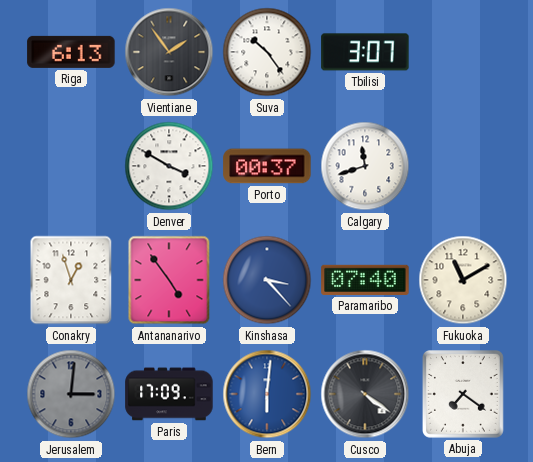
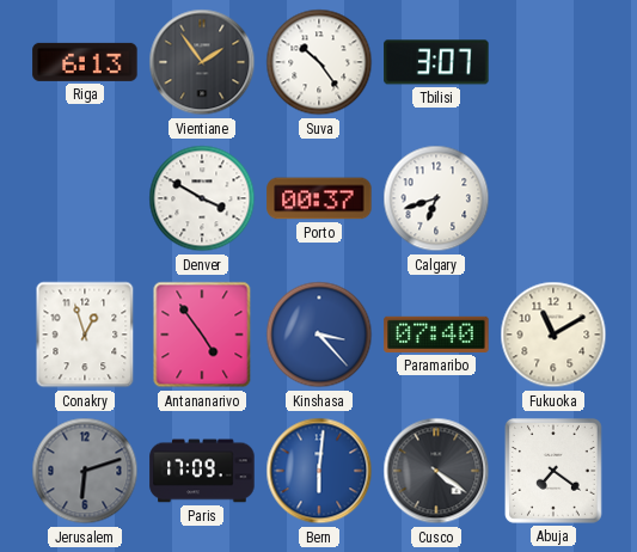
Calgary: 11:42 -> 6:42
Jerusalem: 3:01 -> 6:12
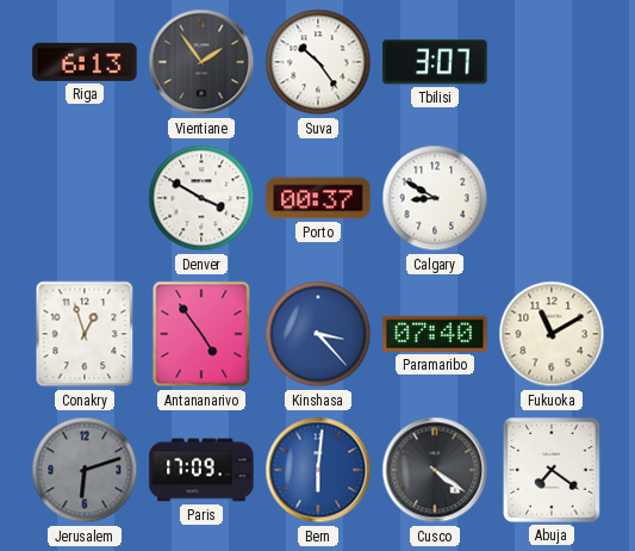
Calgary: 6:42 -> 8:50
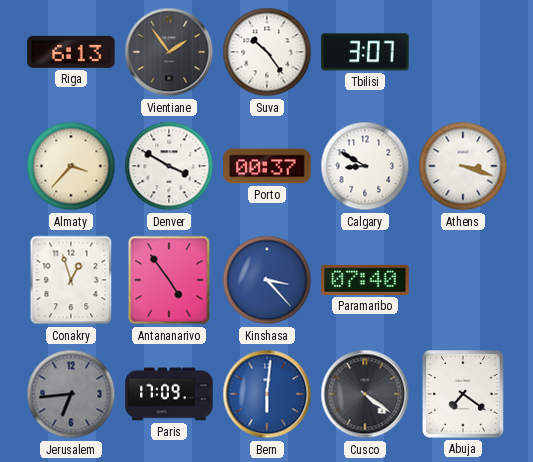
Almaty: none -> 3:37
Athens: none -> 3:18
Fukuoka: 11:10 -> none
Jerusalem: 6:12 -> 6:44
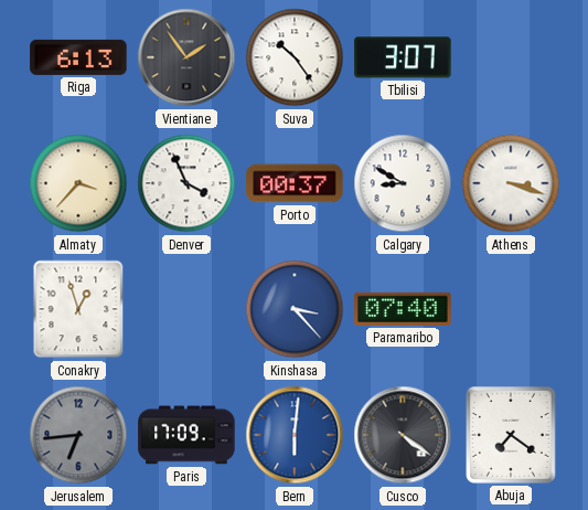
Denver: 3:50 -> 3:56
Antananarivo: 4:54 -> none
